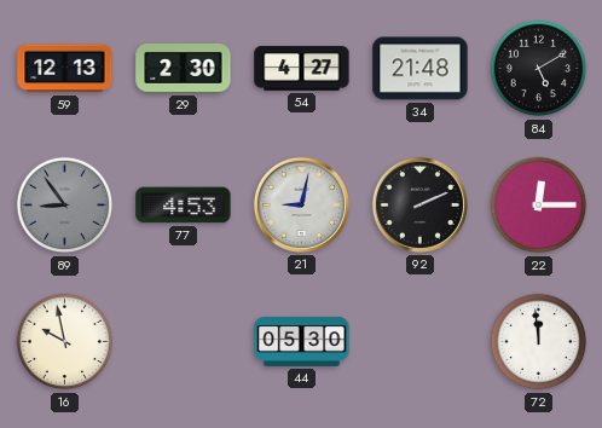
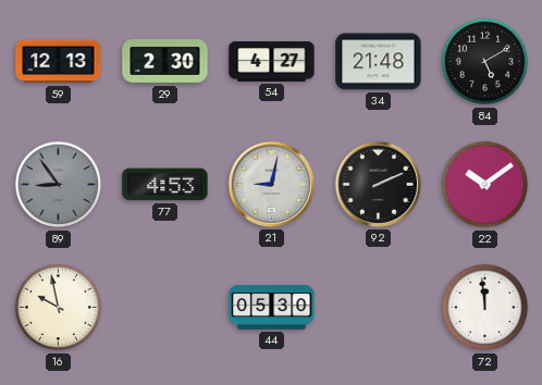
22: 12:15 -> 10:09
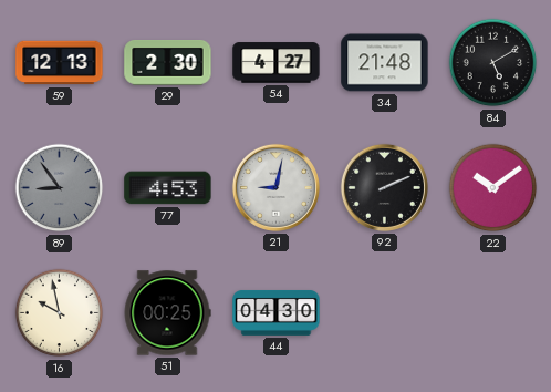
51: none -> 00:25
44: 05:30 -> 04:30
72: 11:59 -> none
